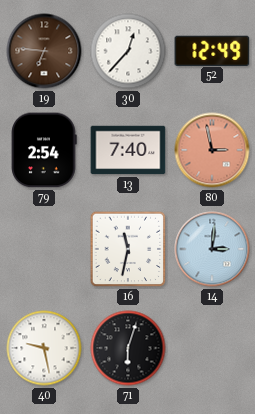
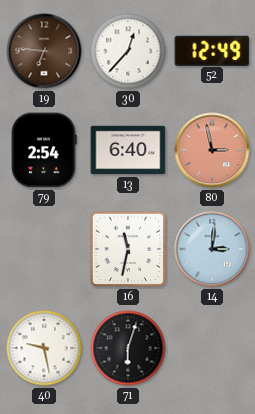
13: 7:40 -> 6:40
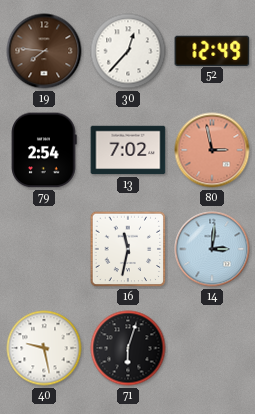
19: 6:46 -> 7:46
13: 6:40 -> 7:02
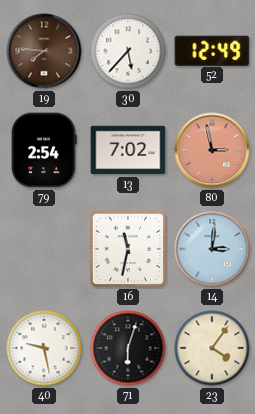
30: 12:37 -> 5:37
23: none -> 4:06
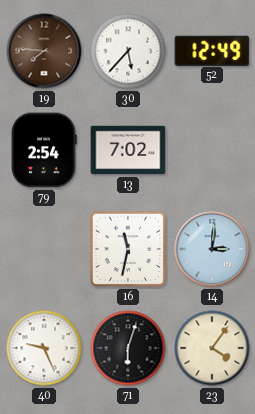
80: 2:58 -> none
40: 9:28 -> 9:26
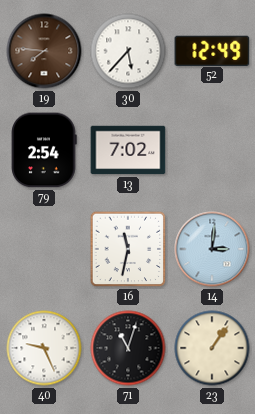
71: 6:03 -> 11:03
23: 4:06 -> 1:06
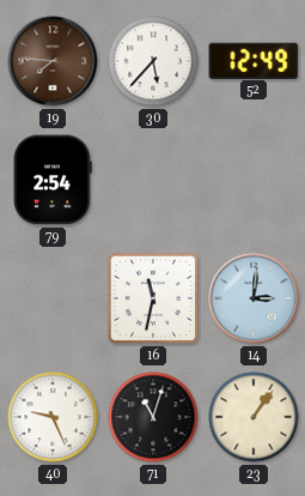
13: 7:02 -> none
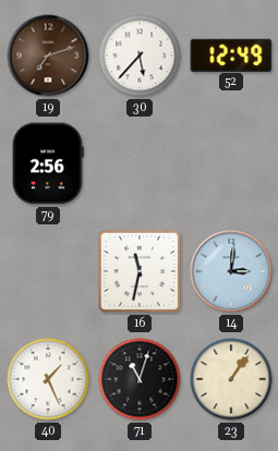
19: 7:46 -> 7:12
79: 2:54 -> 2:56
40: 9:26 -> 1:26
